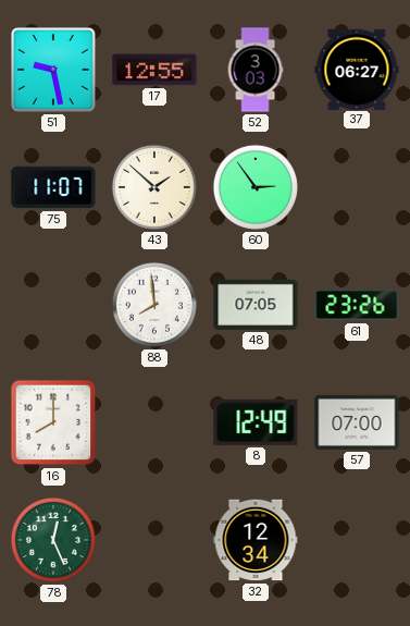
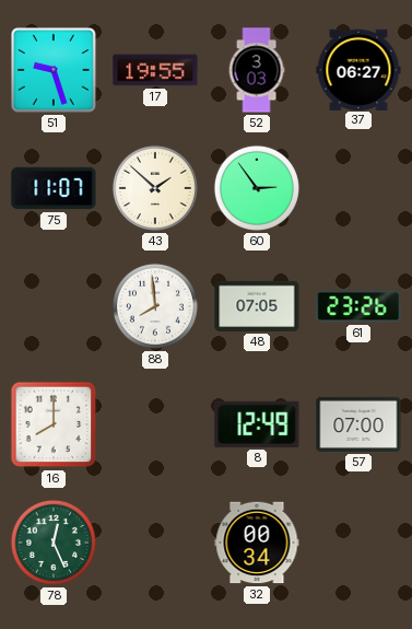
51: 9:28 -> 9:27
17: 12:55 -> 19:55
32: 12:34 -> 00:34
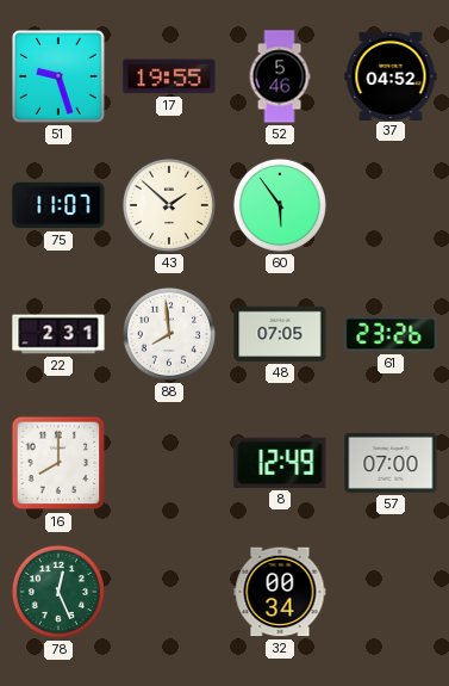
52: 3:03 -> 5:46
37: 06:27 -> 04:52
60: 2:54 -> 5:54
22: none -> 2:31
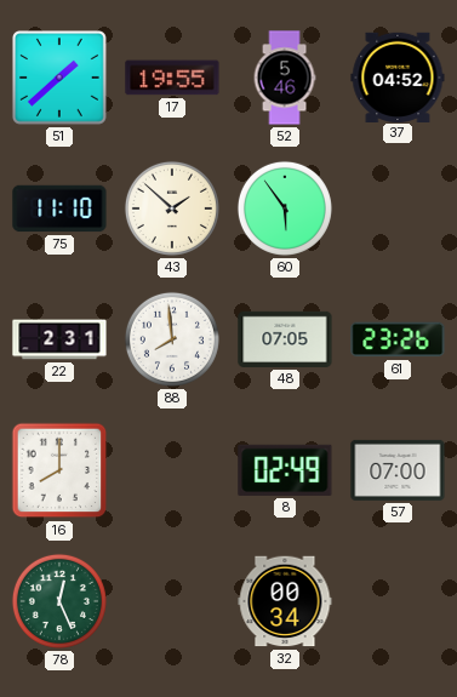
51: 9:27 -> 1:38
75: 11:07 -> 11:10
8: 12:49 -> 02:49
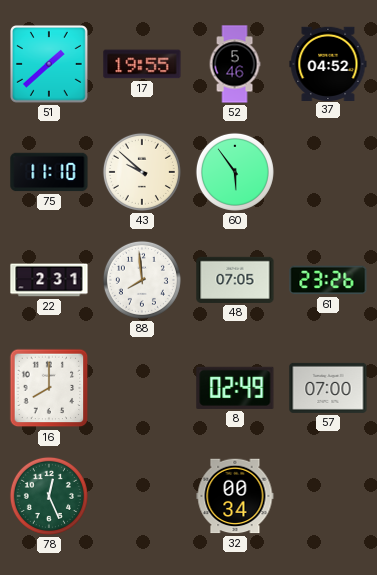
43: 1:52 -> 9:52
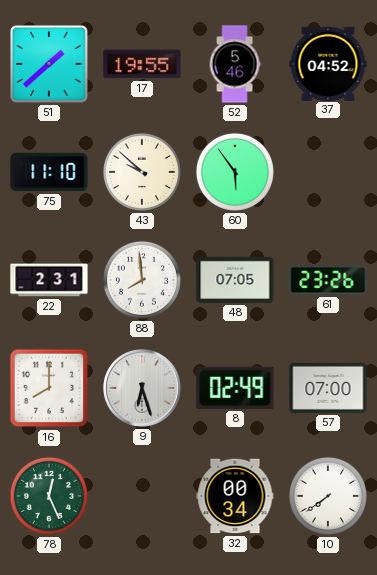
9: none -> 6:27
10: none -> 7:39
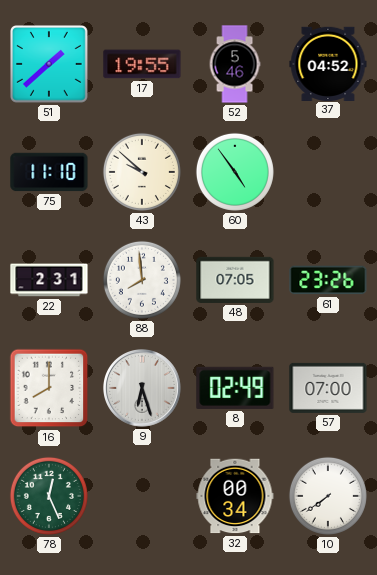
60: 5:54 -> 4:54
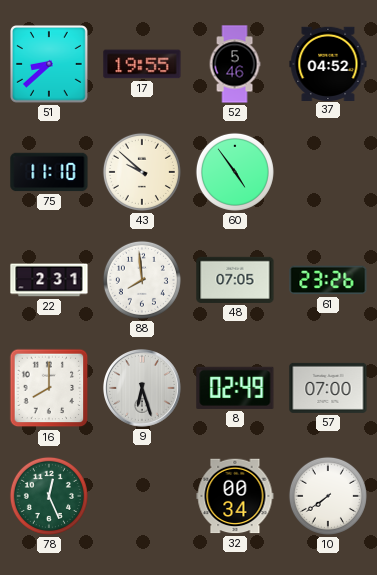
51: 1:38 -> 8:38
